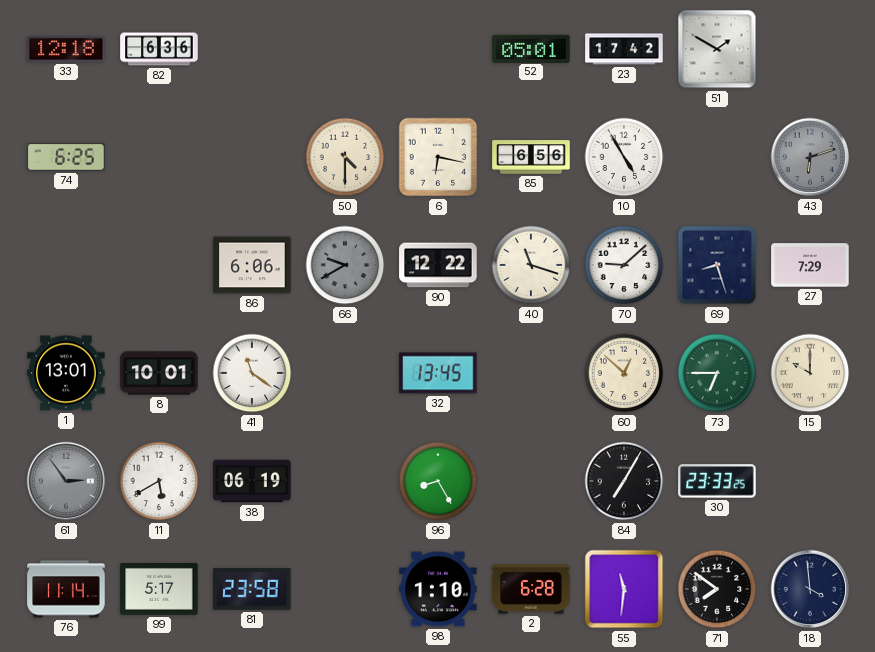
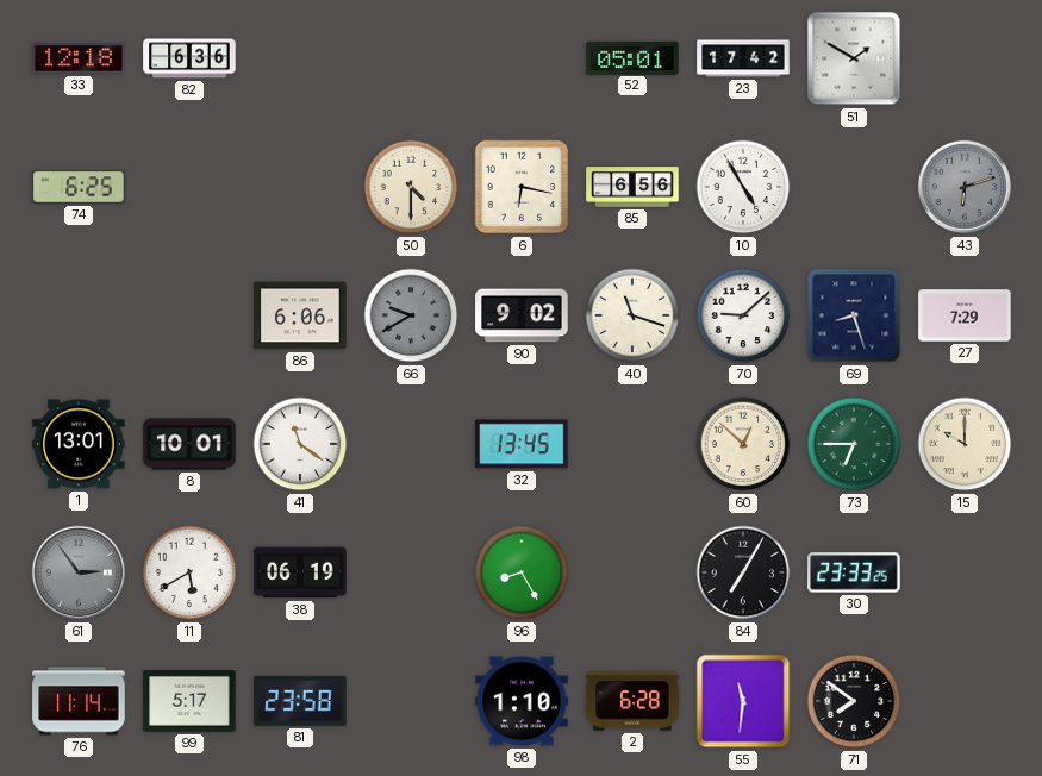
90: 12:22 -> 9:02
18: 3:59 -> none
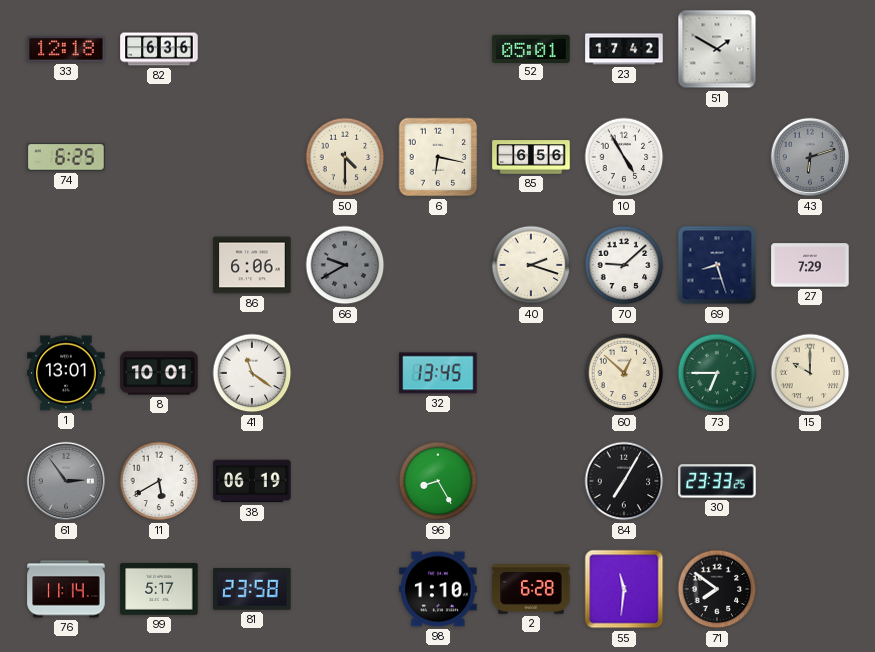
90: 9:02 -> none
40: 11:18 -> 2:18
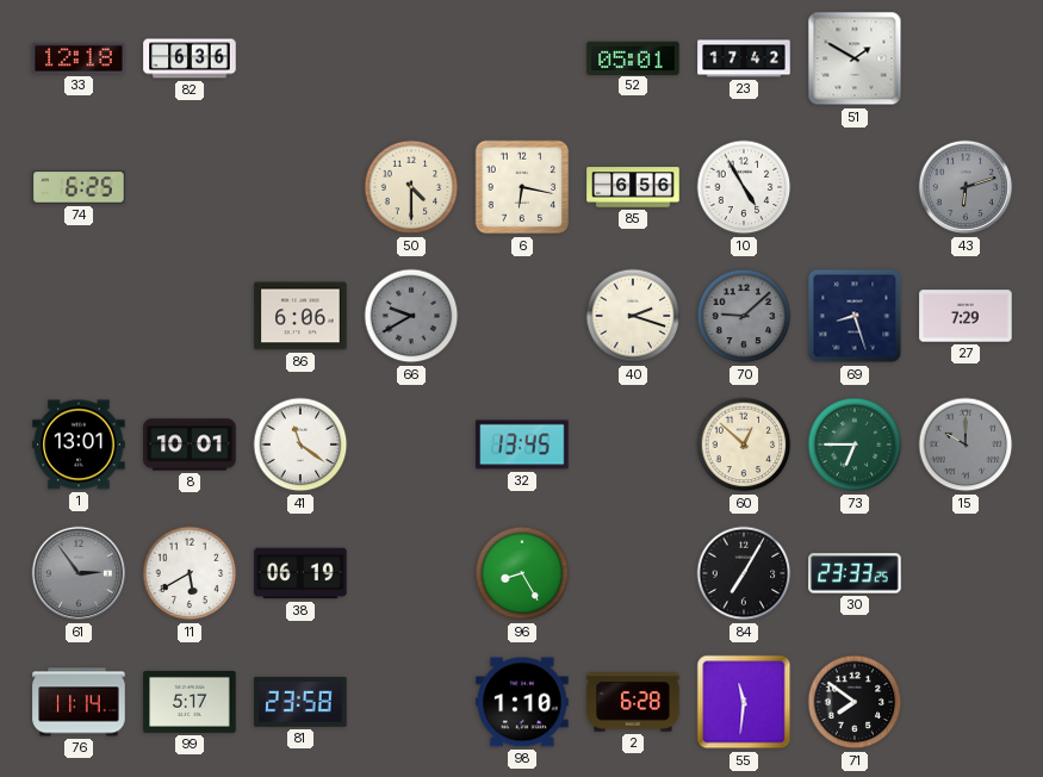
70 dial: white -> grey
15 dial: cream -> grey
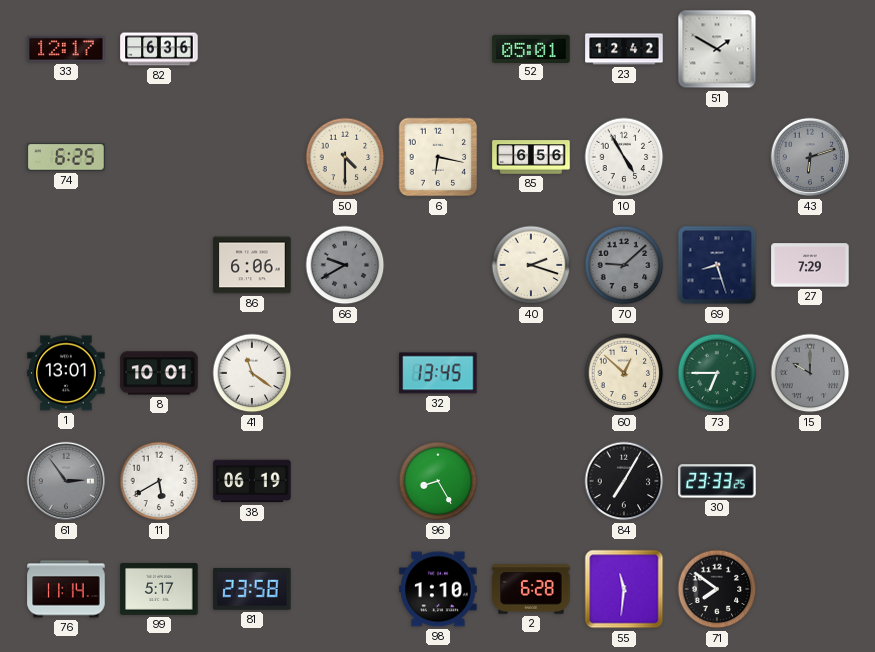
33: 12:18 -> 12:17
23: 17:42 -> 12:42
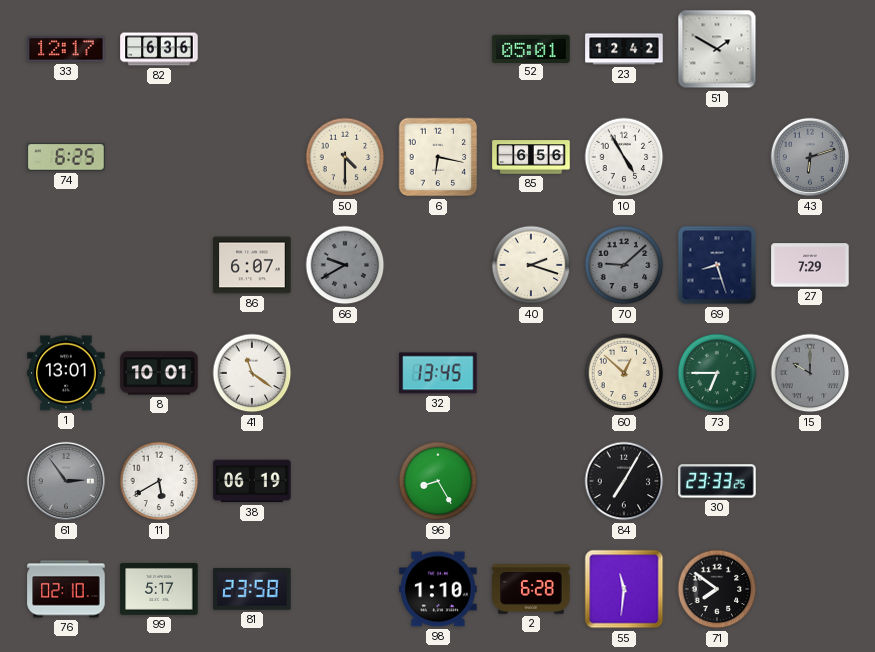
86: 6:06 -> 6:07
76: 11:14 -> 02:10
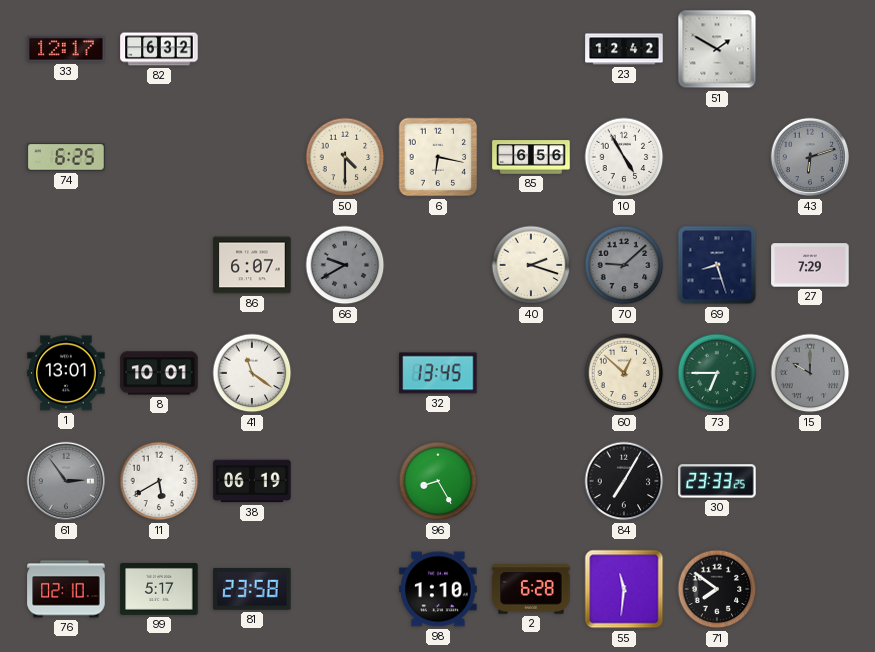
82: 6:36 -> 6:32
52: 05:01 -> none
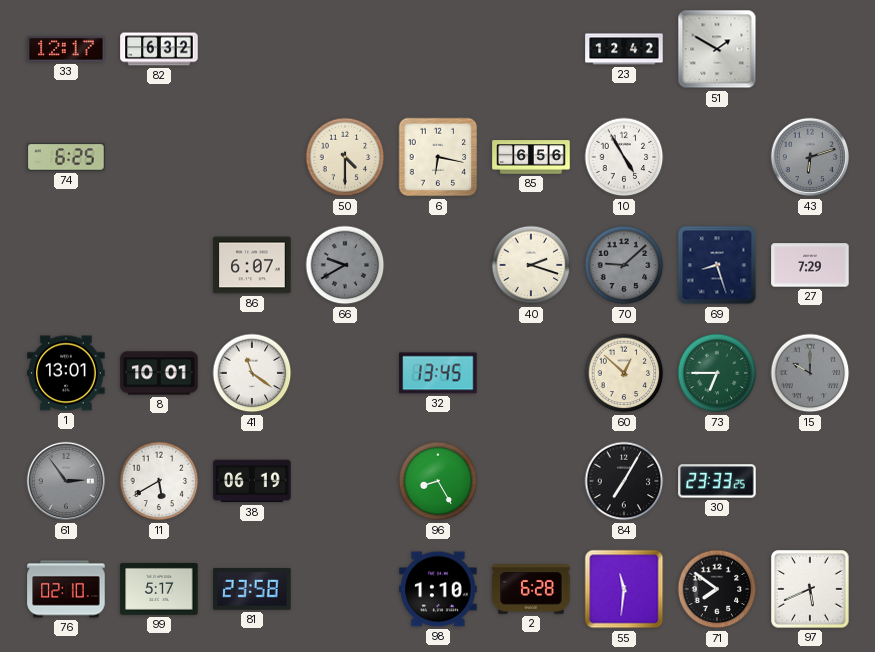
97: none -> 5:41
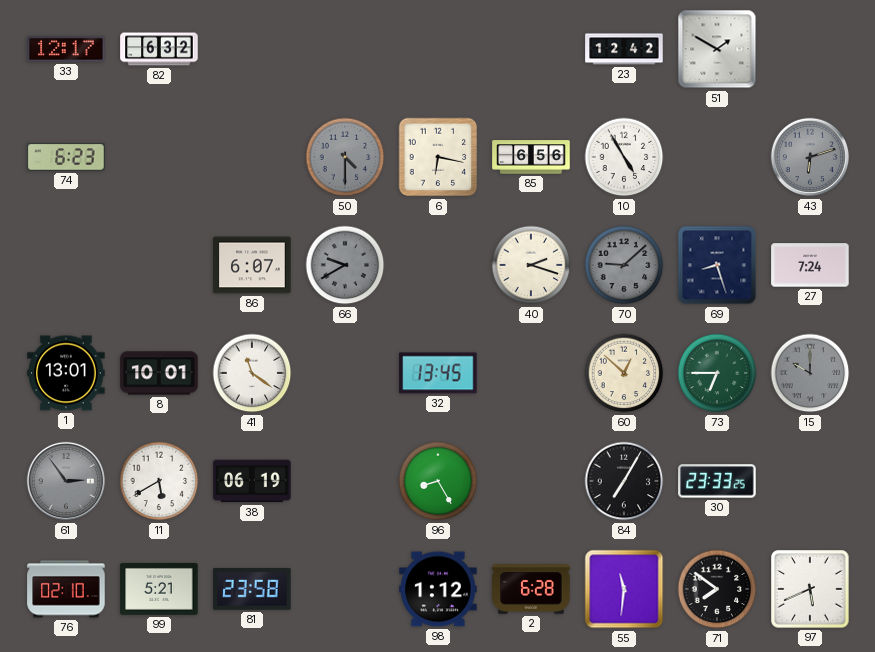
74: 6:25 -> 6:23
50 dial: cream -> grey
27: 7:29 -> 7:24
99: 5:17 -> 5:21
98: 1:10 -> 1:12
